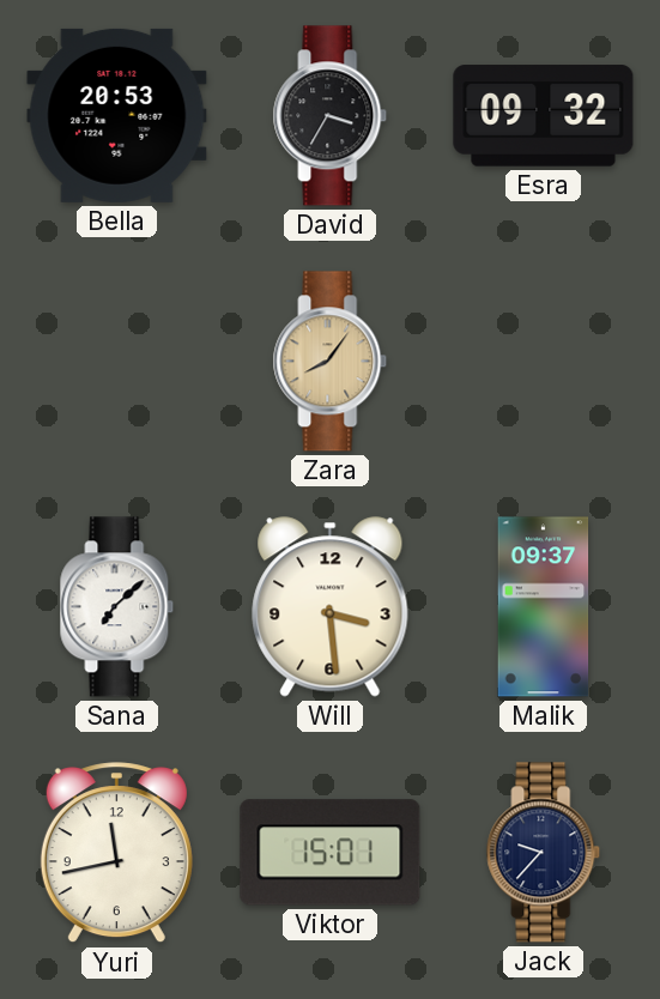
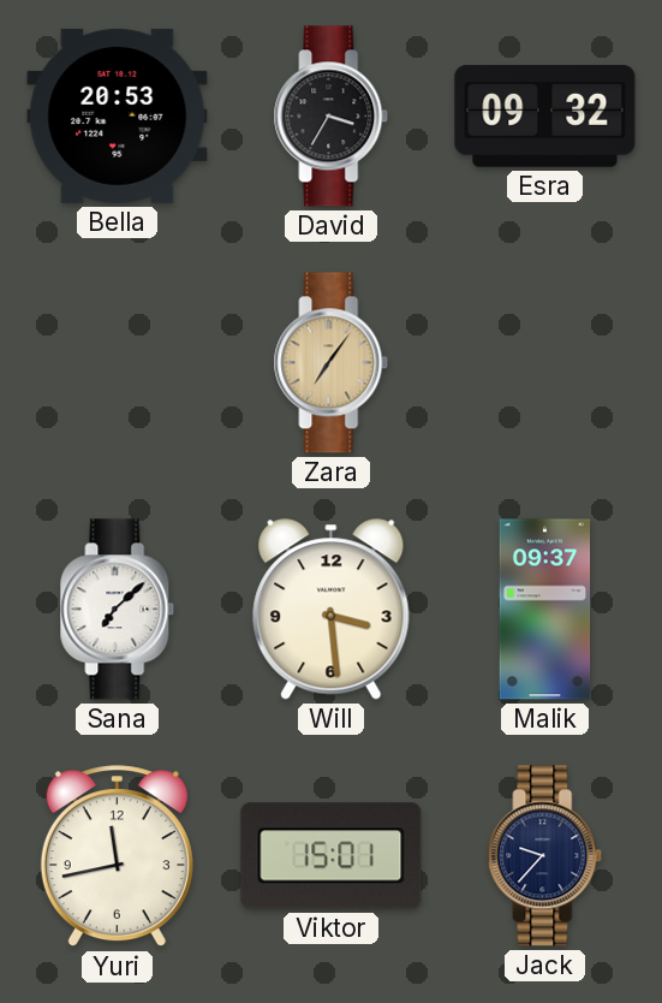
Zara: 8:06 -> 7:06
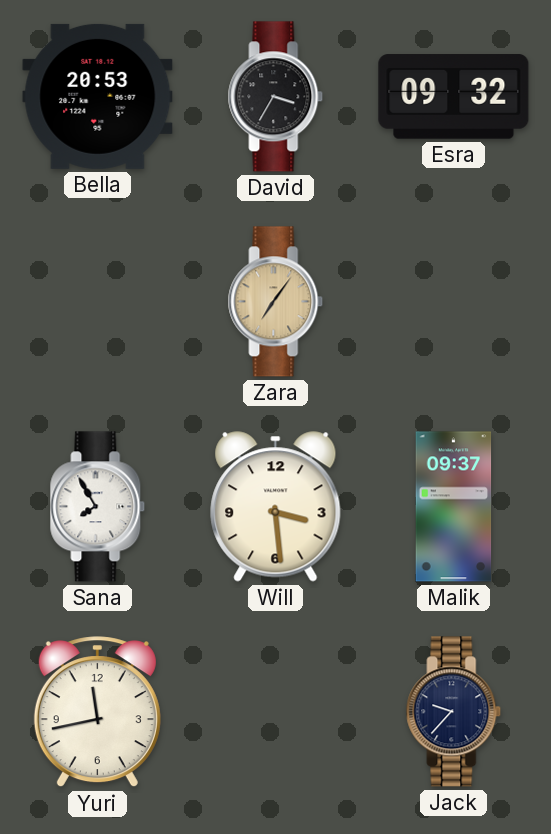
Sana: 7:08 -> 7:55
Viktor: 15:01 -> none
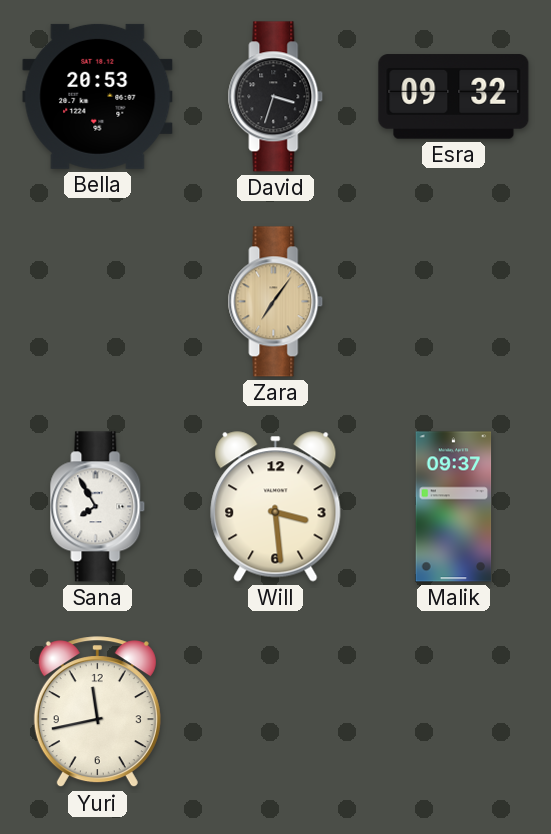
David: 3:35 -> 3:33
Jack: 9:37 -> none
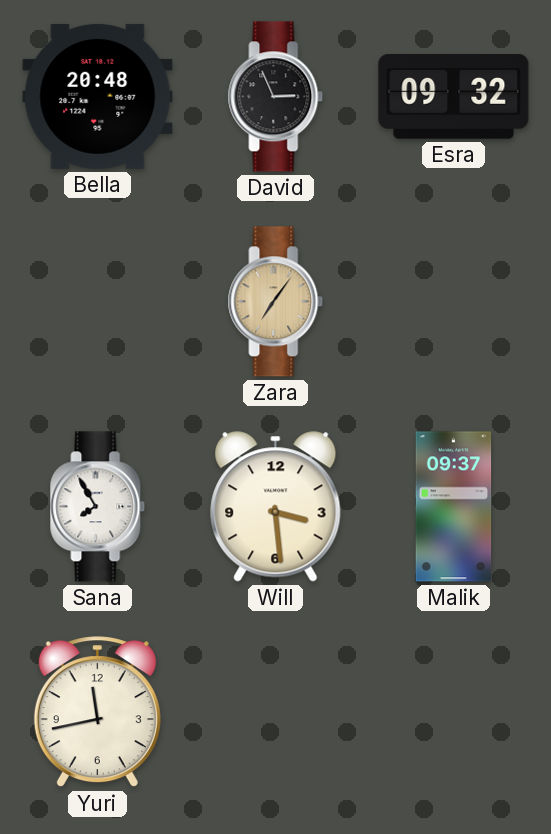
Bella: 20:53 -> 20:48
David: 3:33 -> 2:56
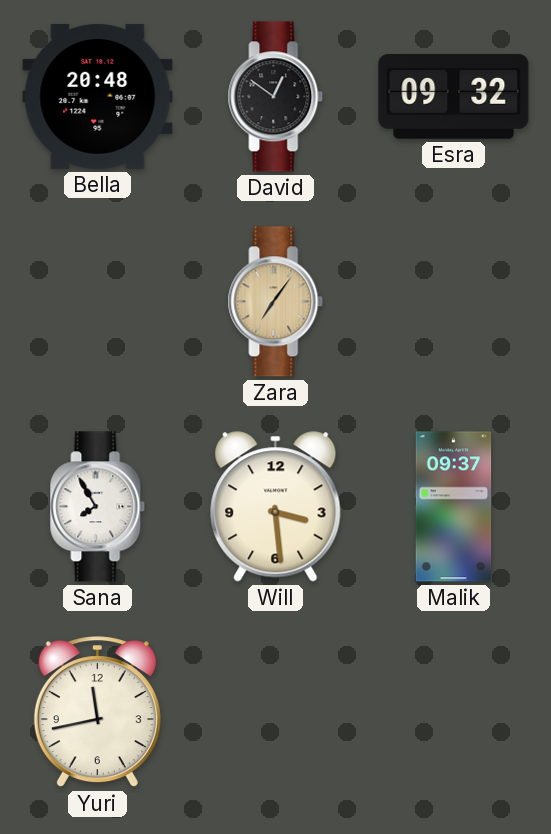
David: 2:56 -> 12:51
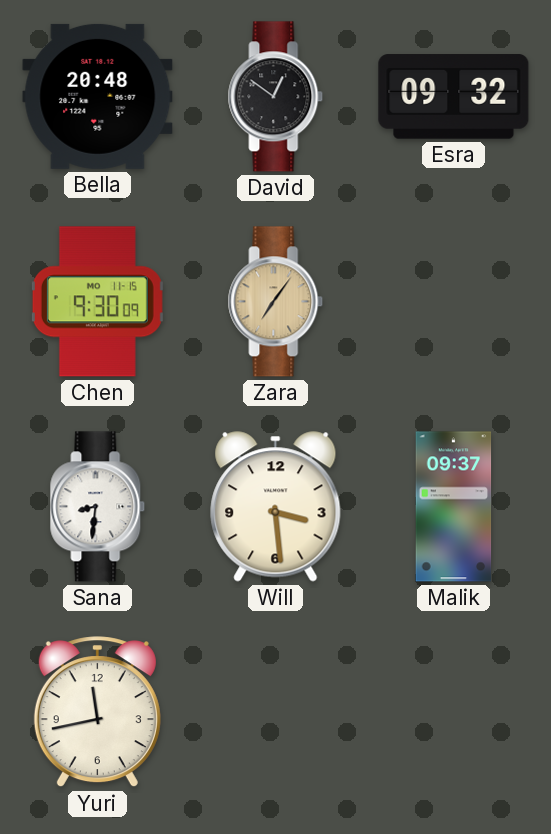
Chen: none -> 9:30
Sana: 7:55 -> 8:31
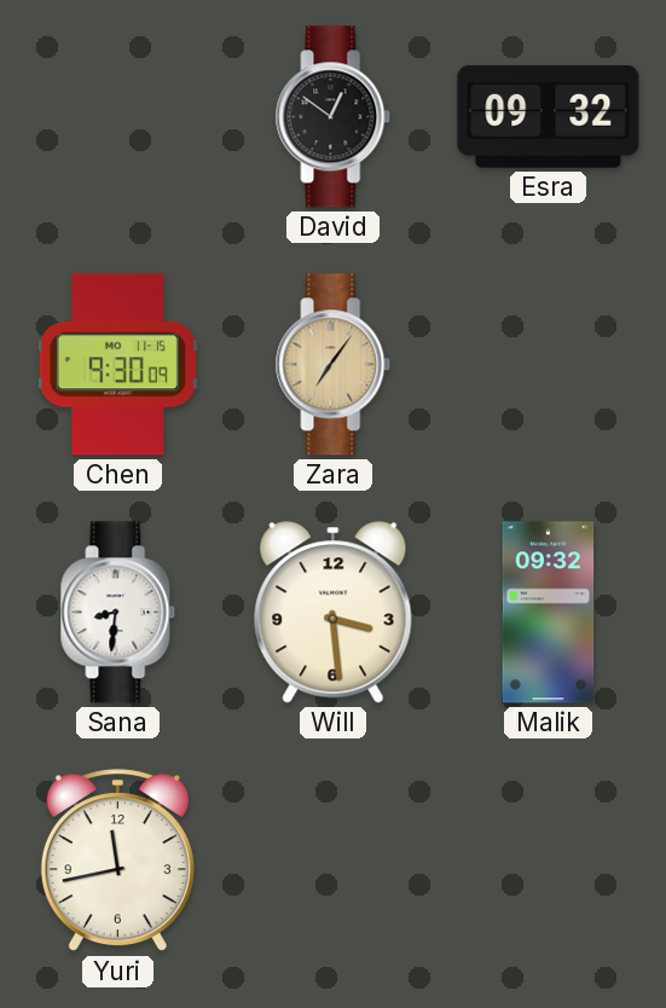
Bella: 20:48 -> none
Malik: 09:37 -> 09:32
